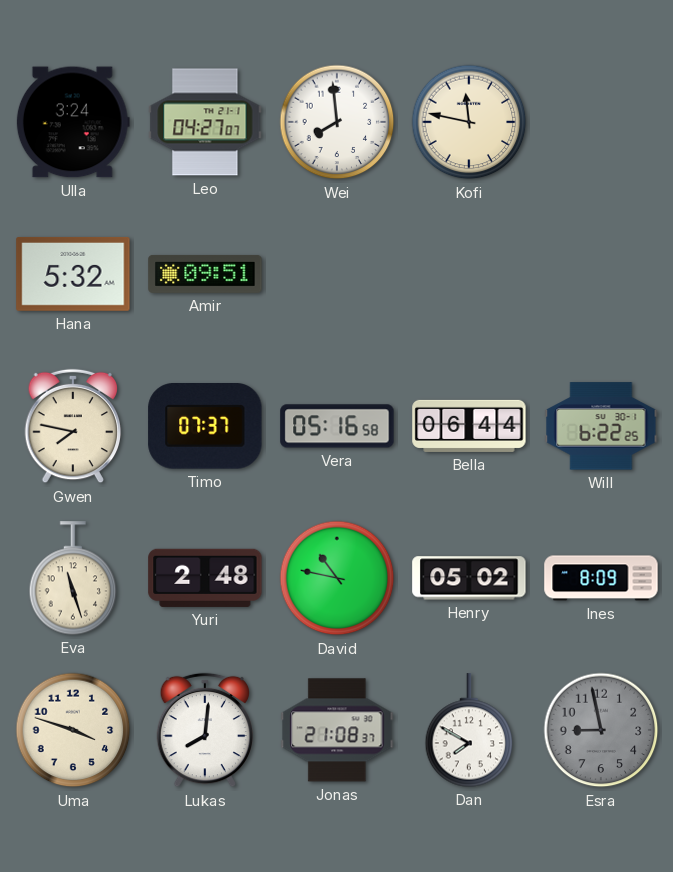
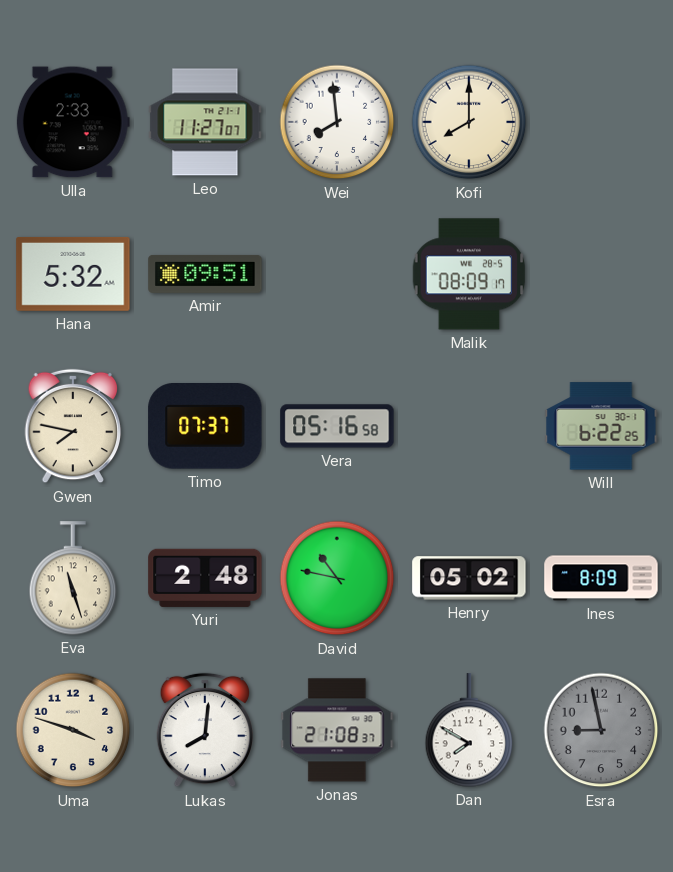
Ulla: 3:24 -> 2:33
Leo: 04:27 -> 11:27
Kofi: 11:47 -> 8:00
Malik: none -> 08:09
Bella: 06:44 -> none
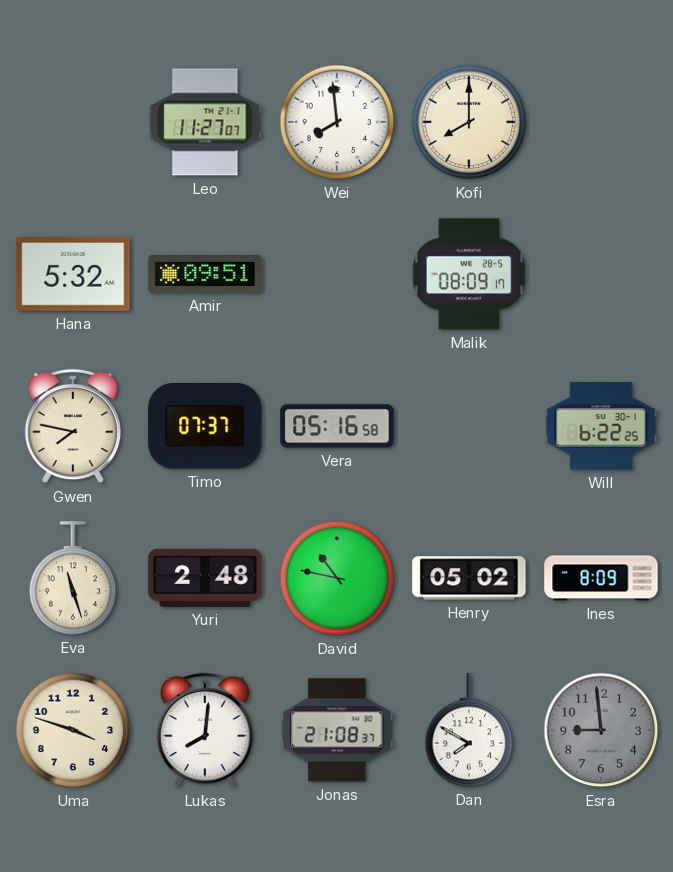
Ulla: 2:33 -> none
Esra: 8:58 -> 8:59
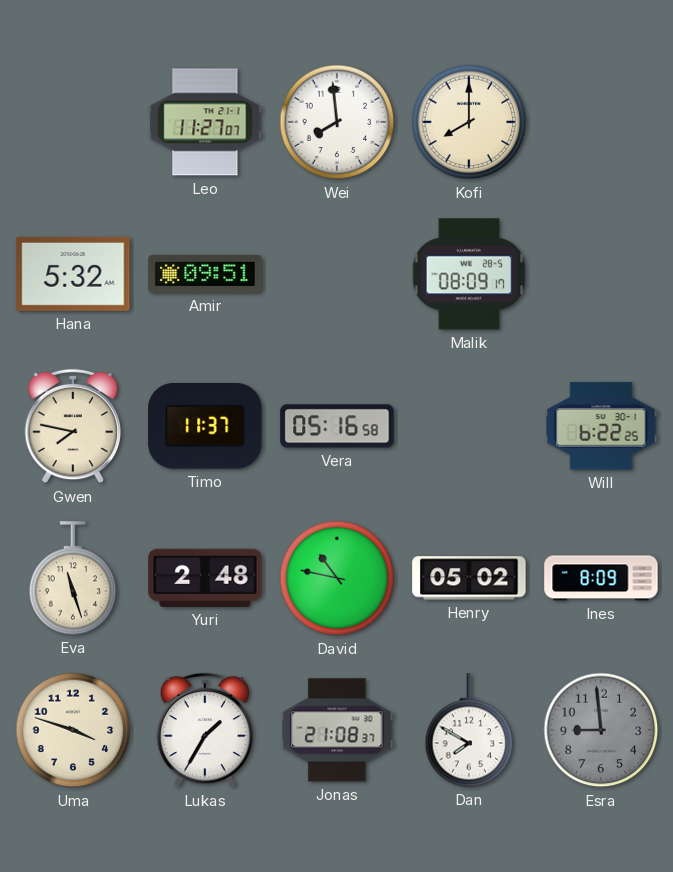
Timo: 07:37 -> 11:37
Lukas: 8:01 -> 1:35
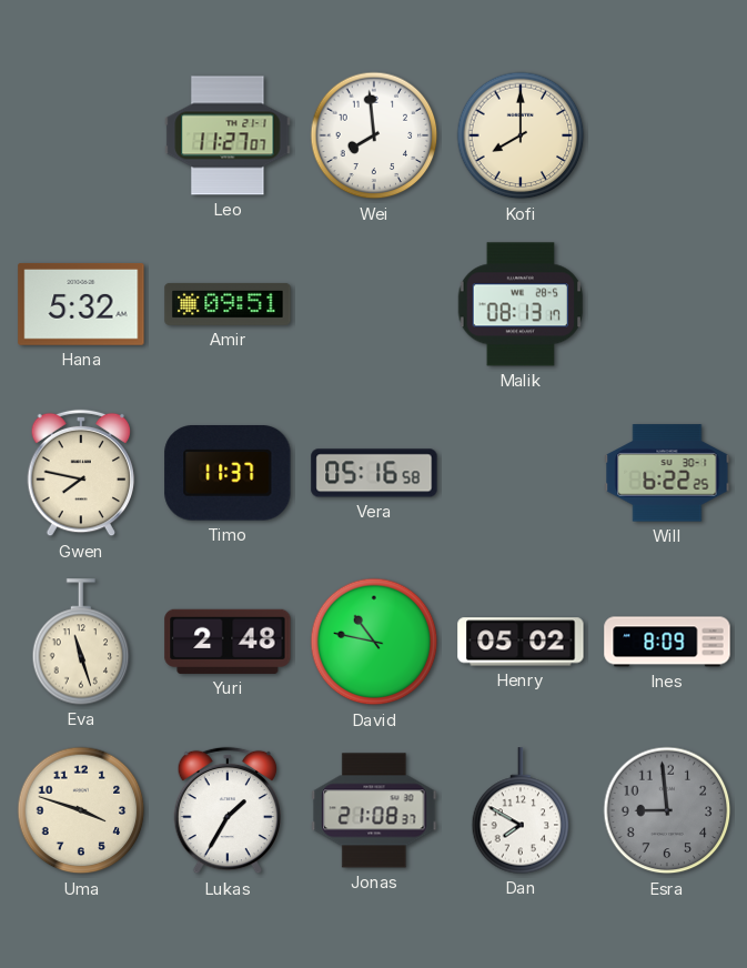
Malik: 08:09 -> 08:13
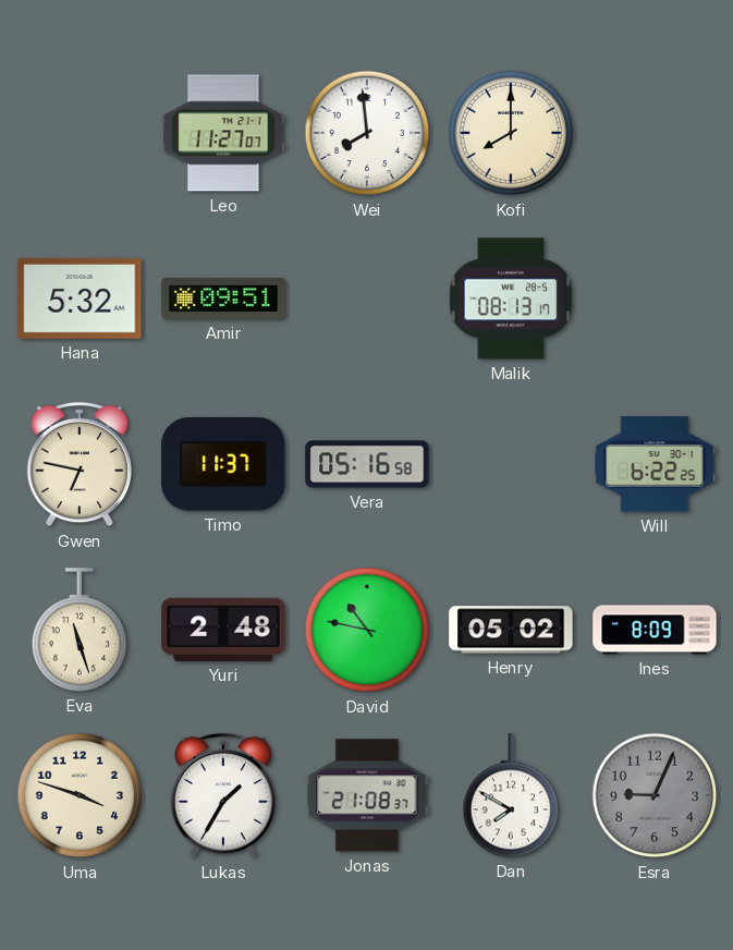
Gwen: 7:47 -> 6:47
Esra: 8:59 -> 9:04
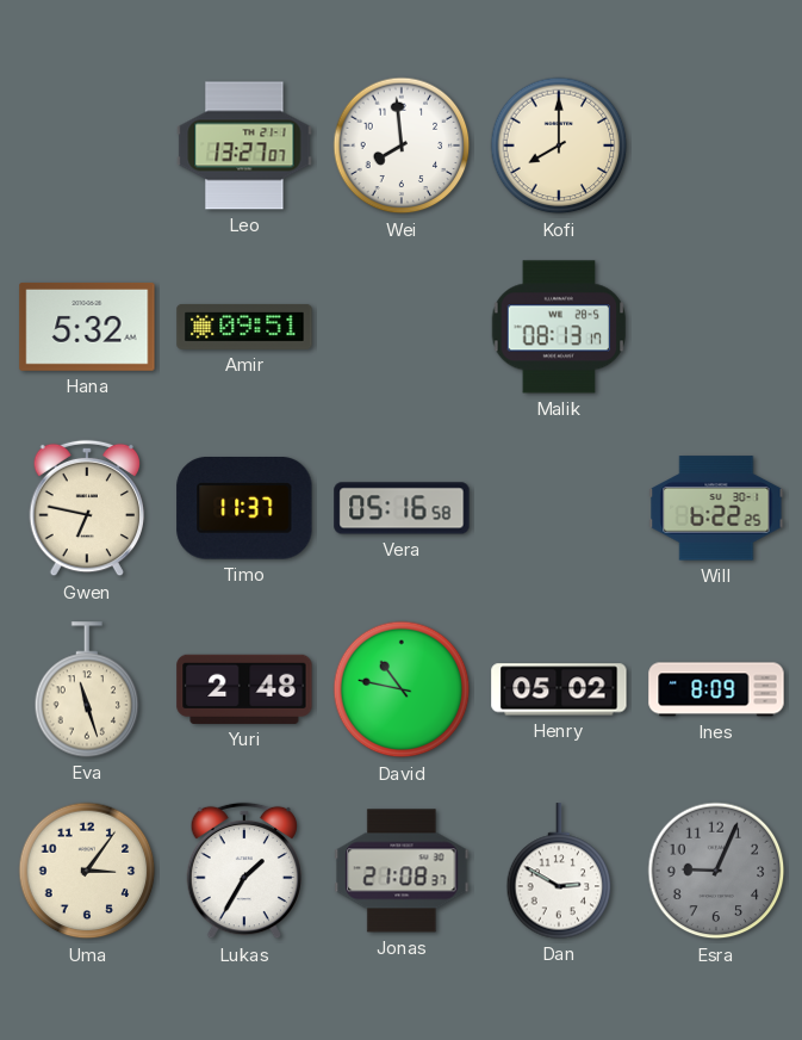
Leo: 11:27 -> 13:27
Uma: 3:48 -> 3:06
Dan: 7:50 -> 2:50
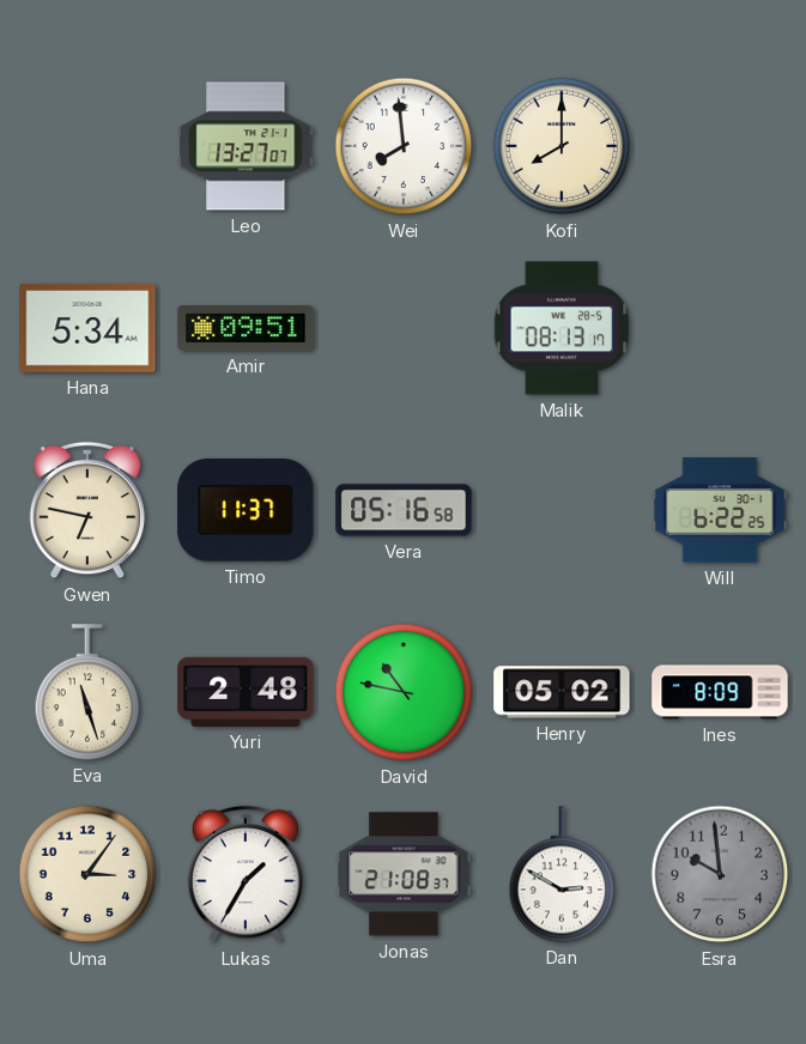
Hana: 5:32 -> 5:34
Esra: 9:04 -> 9:59
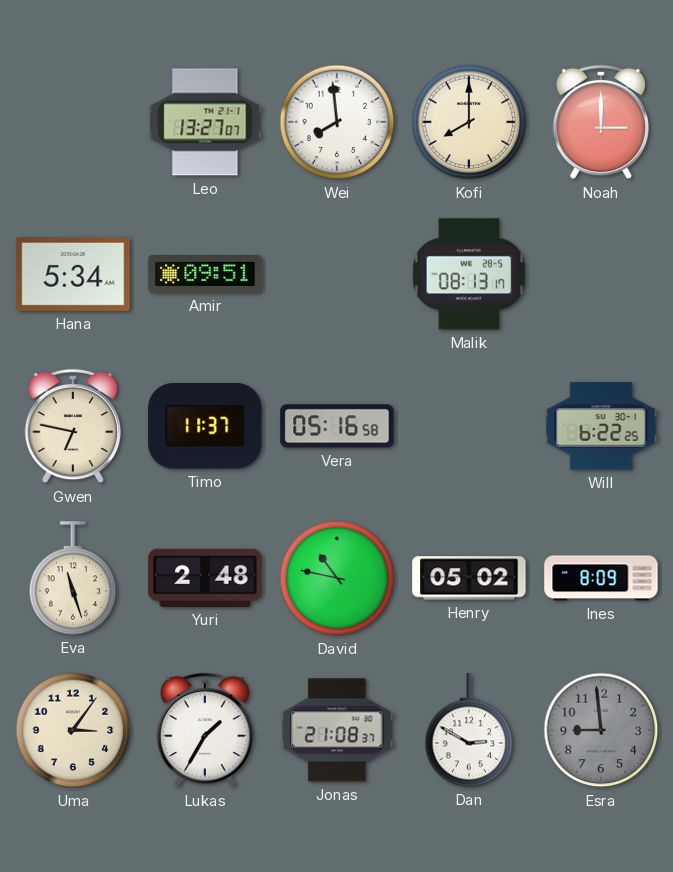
Noah: none -> 3:00
Esra: 9:59 -> 8:59
